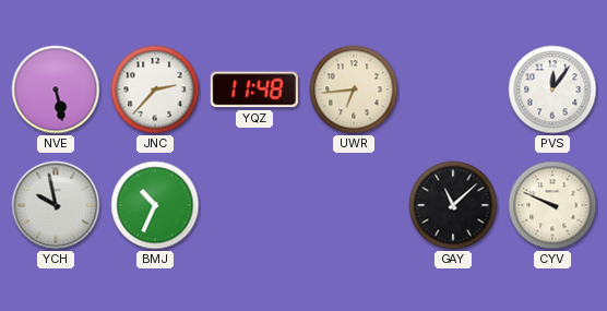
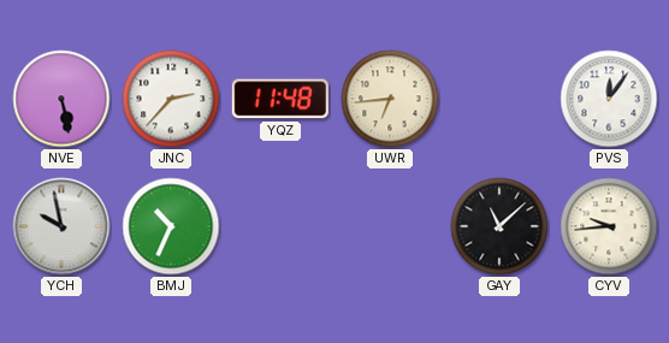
CYV: 9:49 -> 9:44
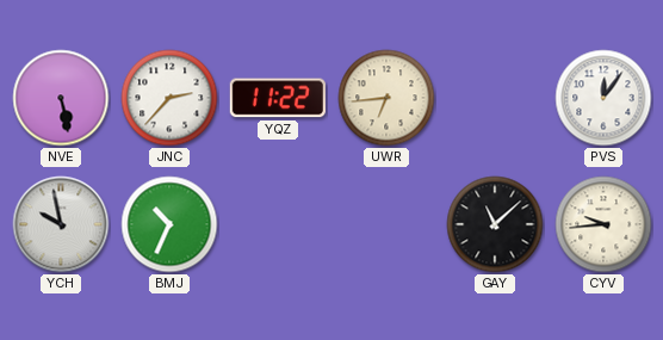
YQZ: 11:48 -> 11:22
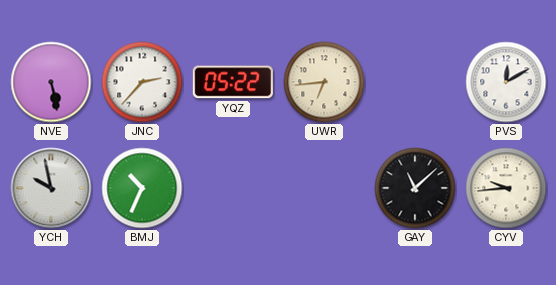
YQZ: 11:22 -> 05:22
PVS: 12:06 -> 12:10
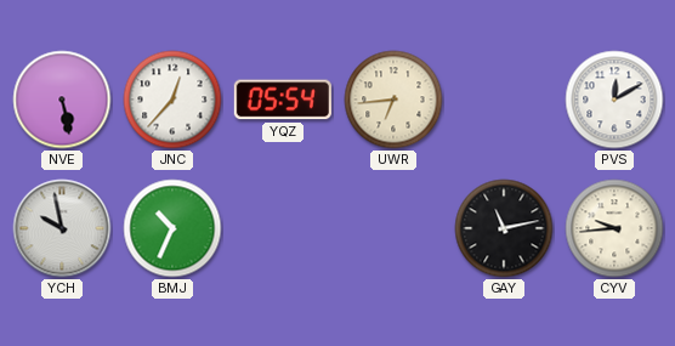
JNC: 2:37 -> 12:37
YQZ: 05:22 -> 05:54
GAY: 11:08 -> 11:13
